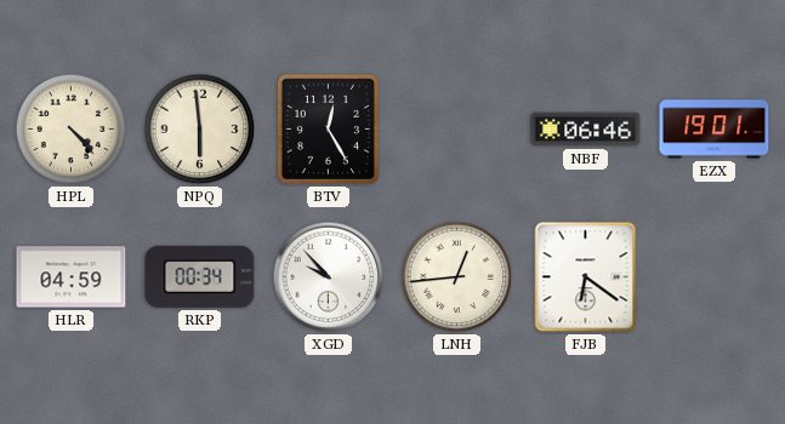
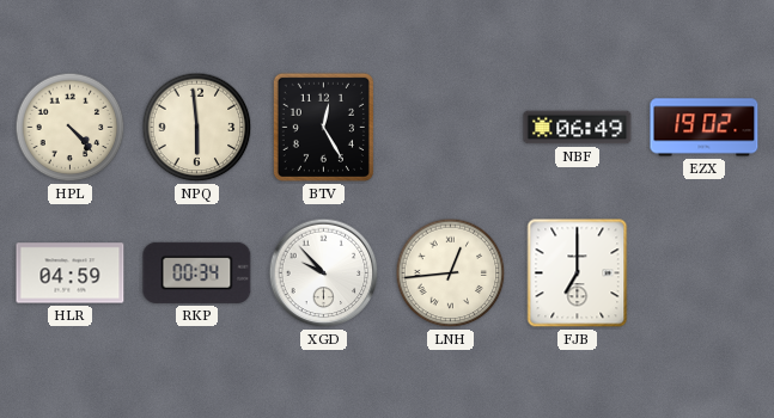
NBF: 06:46 -> 06:49
EZX: 19:01 -> 19:02
FJB: 6:21 -> 7:00
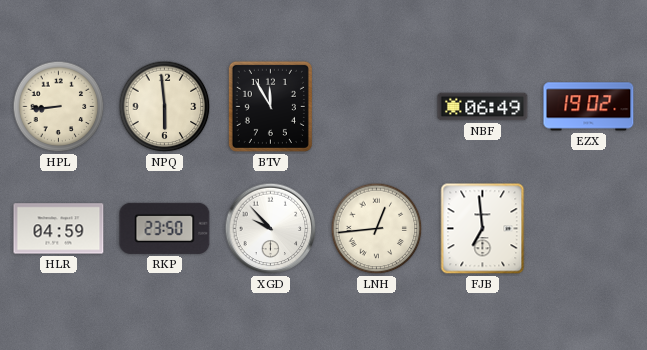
HPL: 4:23 -> 8:44
BTV: 12:25 -> 11:55
RKP: 00:34 -> 23:50
FJB: 7:00 -> 6:59
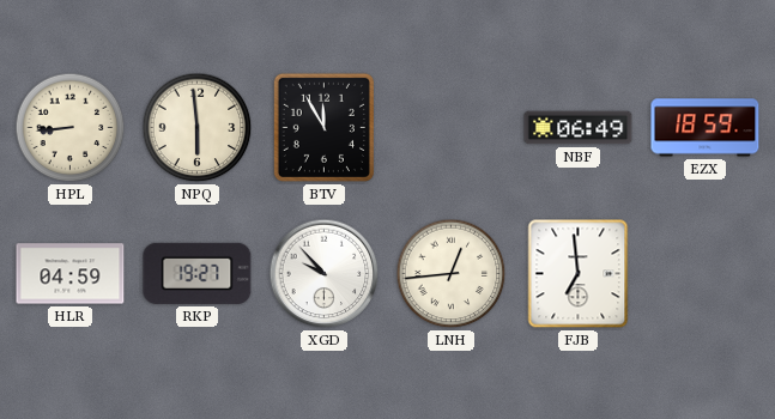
EZX: 19:02 -> 18:59
RKP: 23:50 -> 19:27
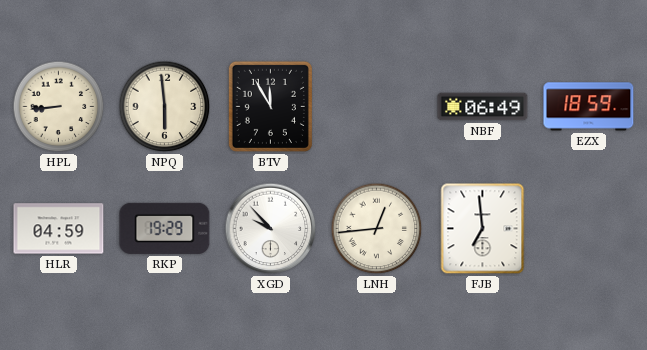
RKP: 19:27 -> 19:29
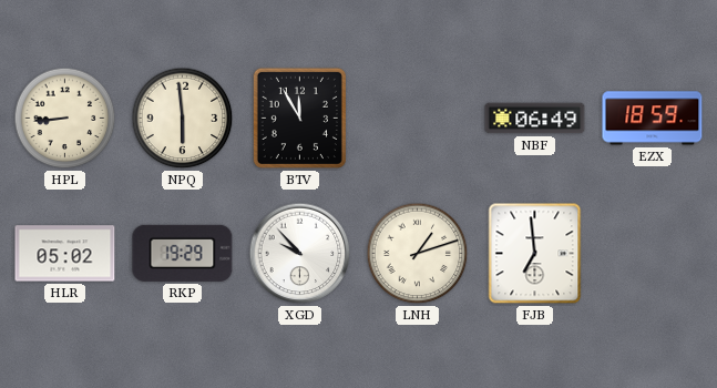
HLR: 04:59 -> 05:02
LNH: 12:44 -> 1:12
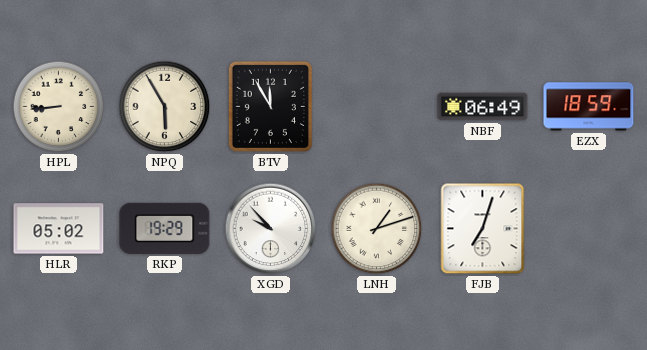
NPQ: 5:59 -> 5:55
FJB: 6:59 -> 7:03
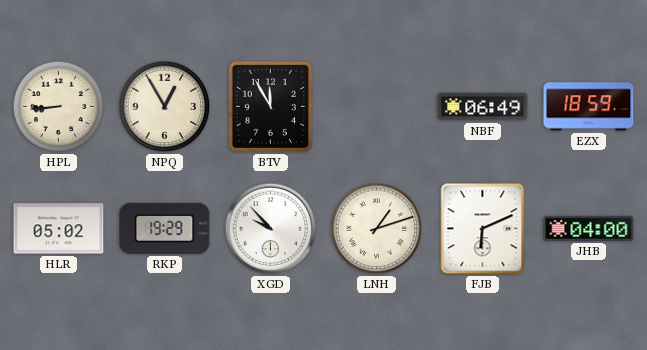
NPQ: 5:55 -> 12:55
FJB: 7:03 -> 6:11
JHB: none -> 04:00
